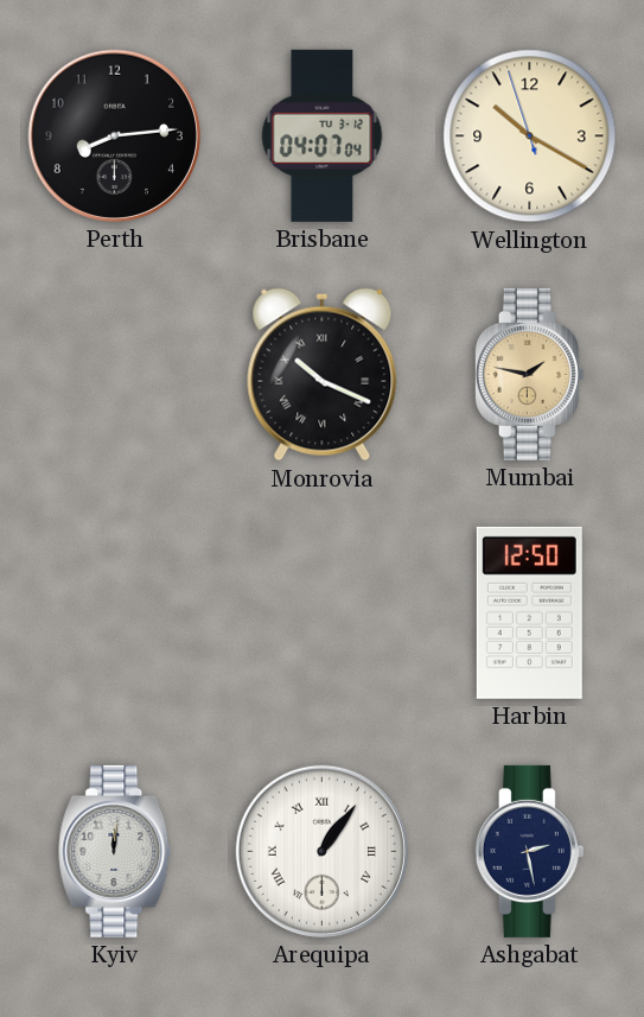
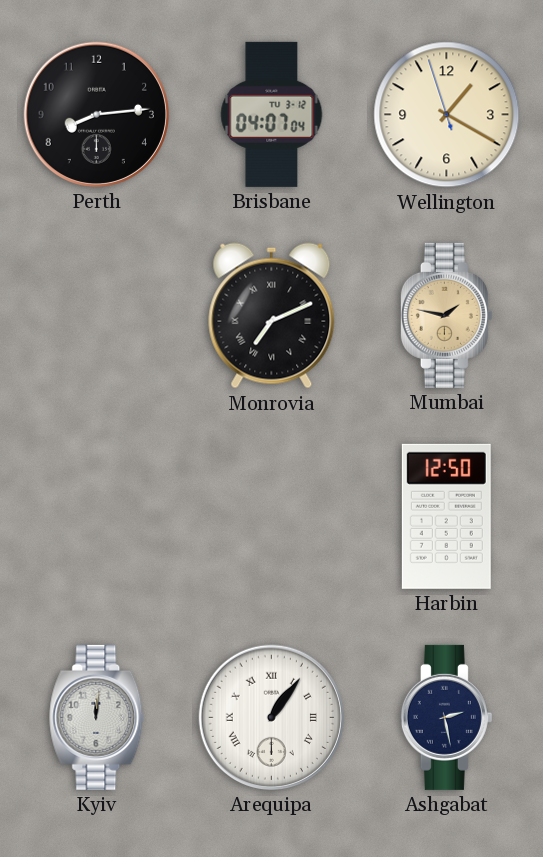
Wellington: 10:19 -> 1:19
Monrovia: 10:19 -> 7:11
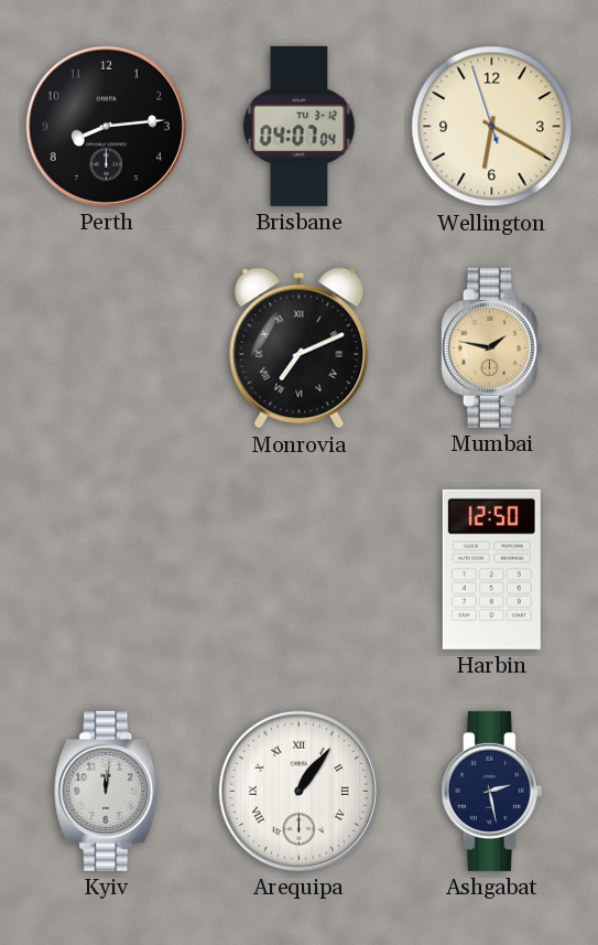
Wellington: 1:19 -> 6:19
